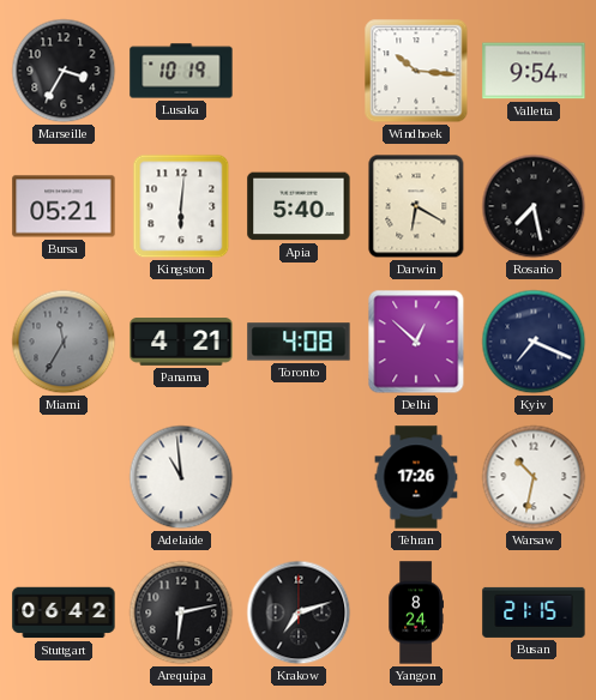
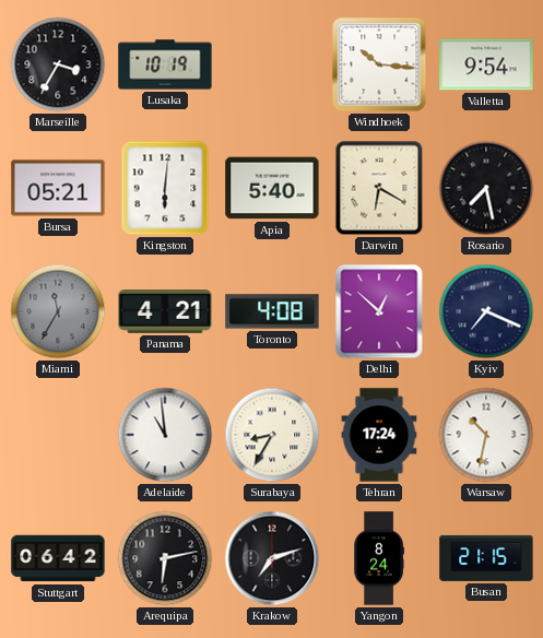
Surabaya: none -> 8:35
Tehran: 17:26 -> 17:24
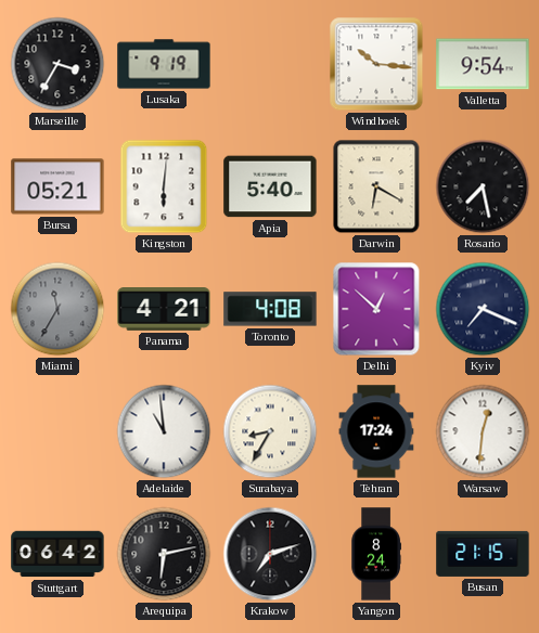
Lusaka: 10:19 -> 9:19
Warsaw: 10:32 -> 12:31
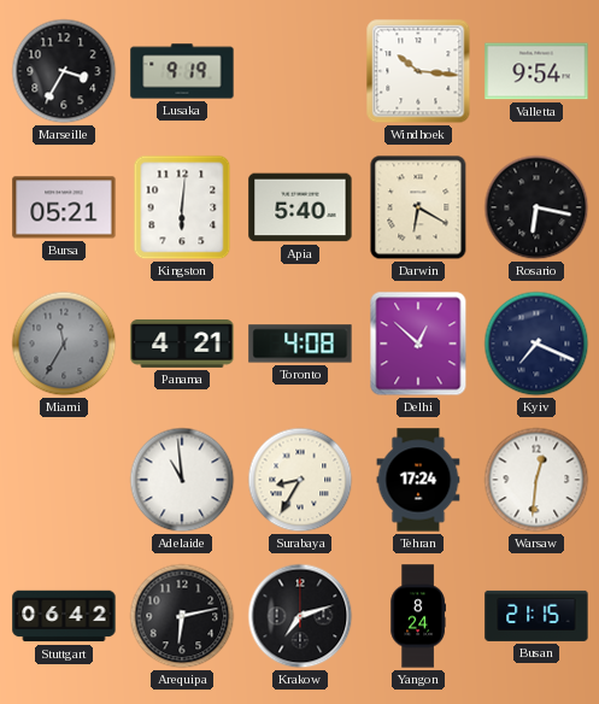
Rosario: 7:28 -> 6:17
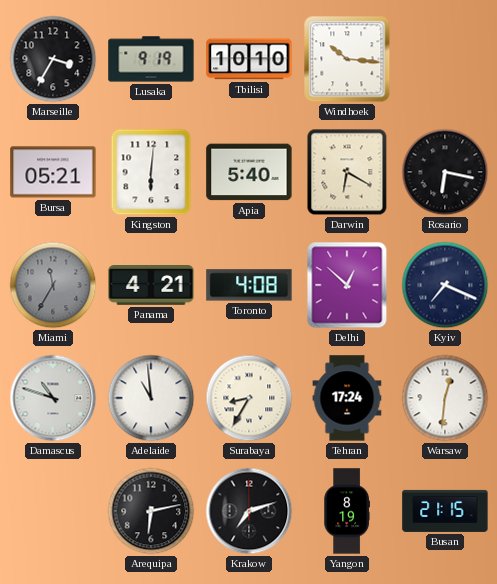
Tbilisi: none -> 10:10
Valletta: 9:54 -> none
Damascus: none -> 10:48
Stuttgart: 06:42 -> none
Yangon: 8:24 -> 8:19
